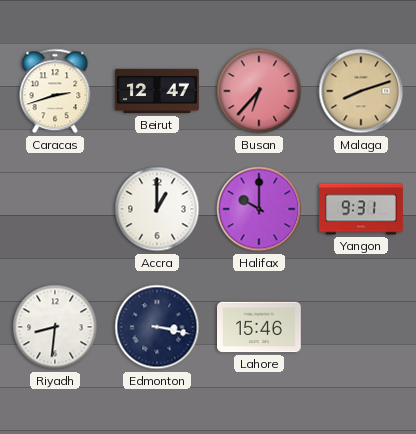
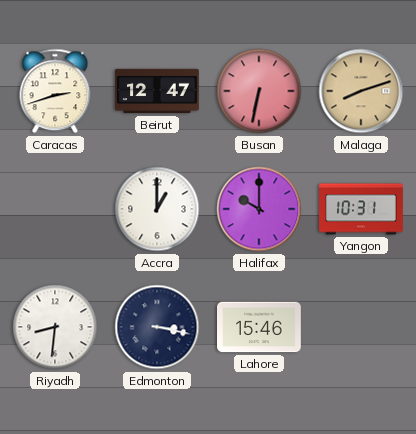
Busan: 6:37 -> 6:32
Yangon: 9:31 -> 10:31
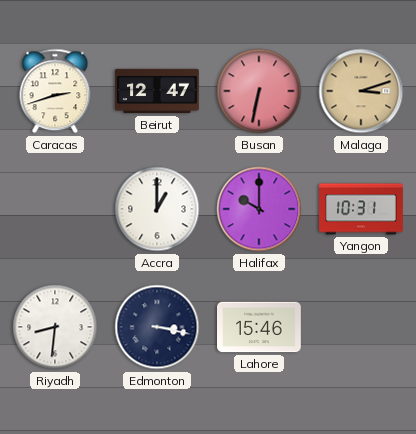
Malaga: 8:12 -> 3:12
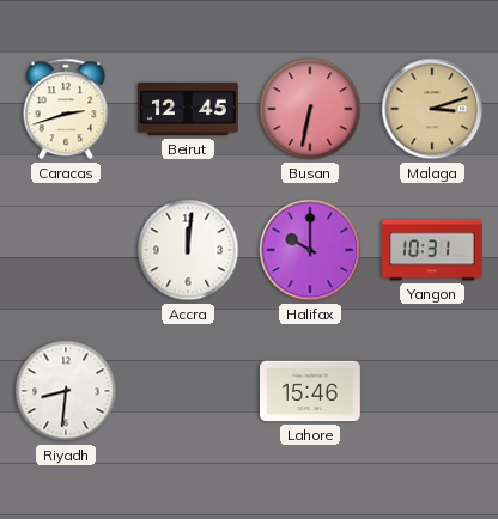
Beirut: 12:47 -> 12:45
Accra: 1:00 -> 12:01
Edmonton: 3:17 -> none
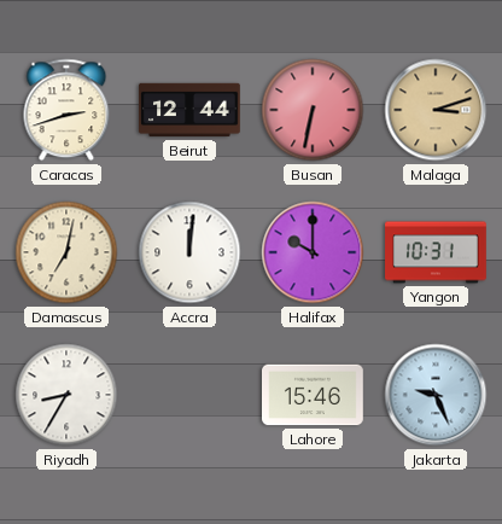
Beirut: 12:45 -> 12:44
Damascus: none -> 7:02
Riyadh: 8:31 -> 8:35
Jakarta: none -> 9:26
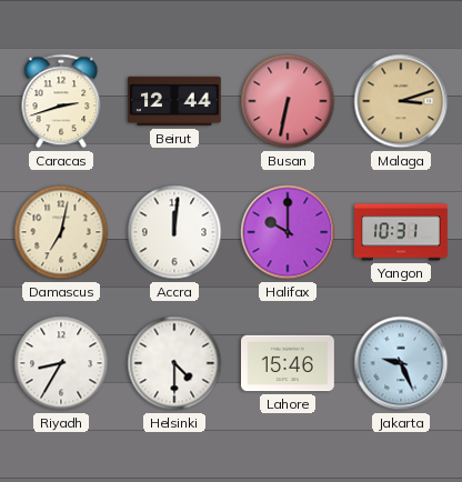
Helsinki: none -> 4:30
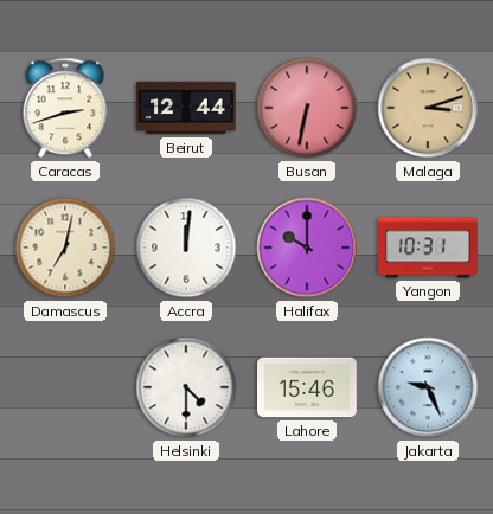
Riyadh: 8:35 -> none
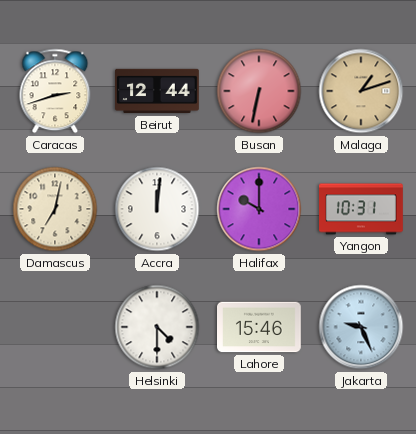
Malaga: 3:12 -> 1:12
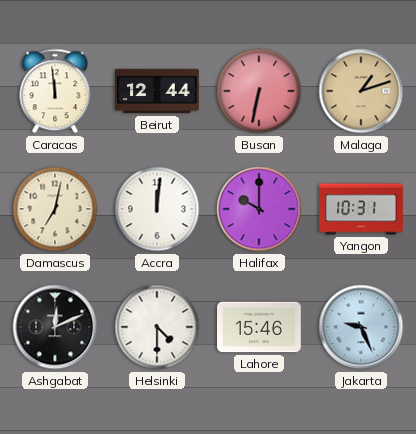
Caracas: 2:42 -> 11:59
Ashgabat: none -> 12:11
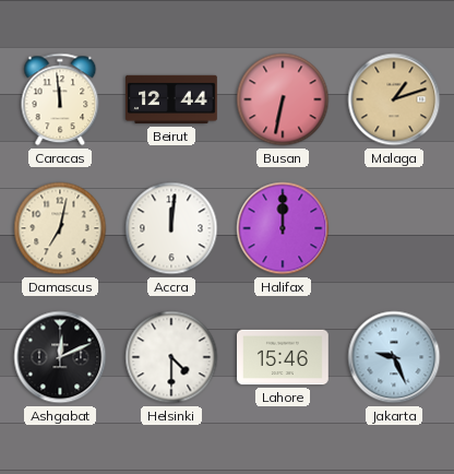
Halifax: 10:00 -> 12:00
Yangon: 10:31 -> none
